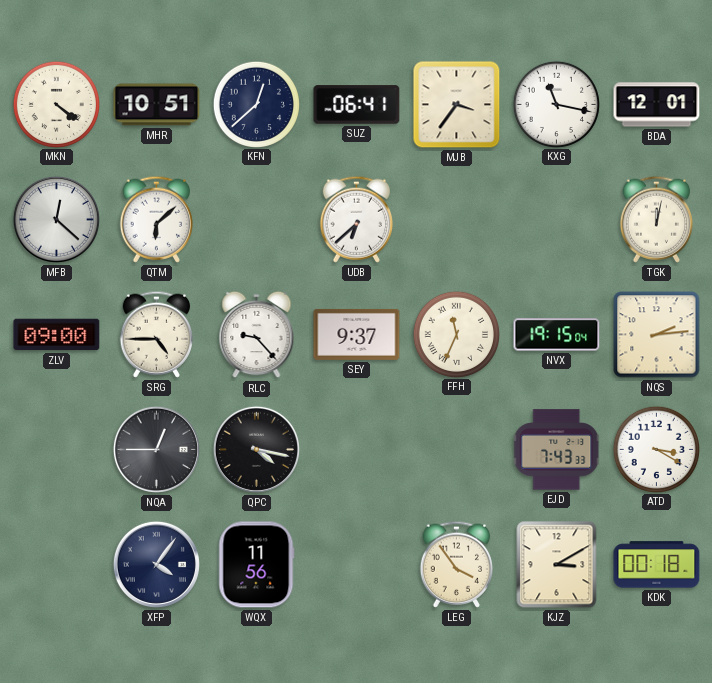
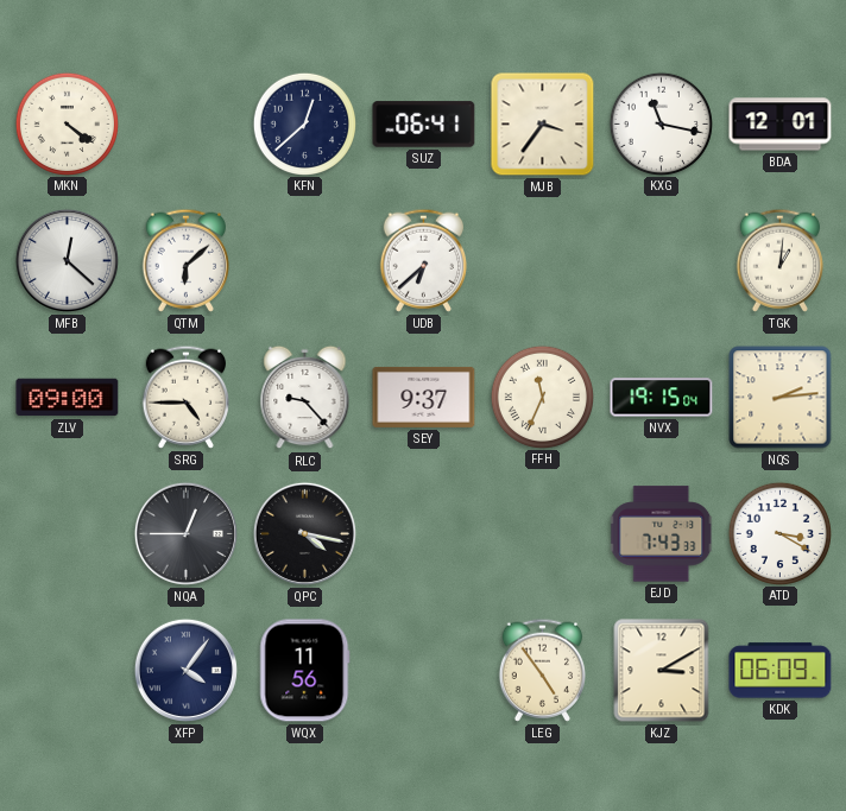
MHR: 10:51 -> none
TGK: 12:02 -> 1:01
LEG: 3:54 -> 4:54
KDK: 00:18 -> 06:09
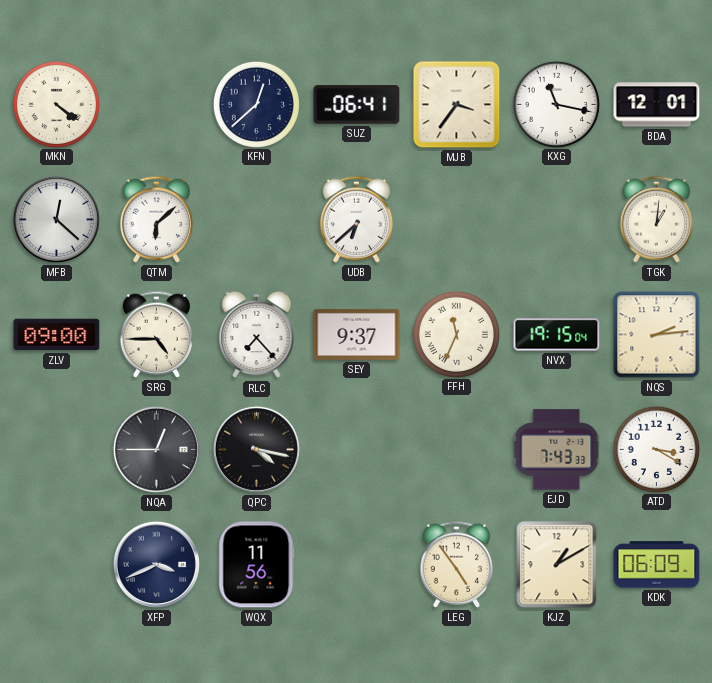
RLC: 9:23 -> 7:23
XFP: 4:06 -> 3:41
KJZ: 3:10 -> 1:10
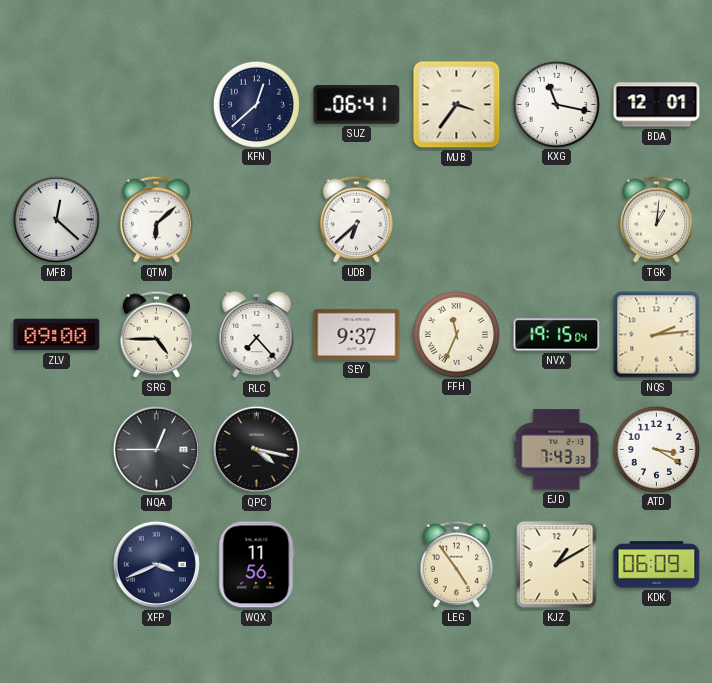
MKN: 4:21 -> none
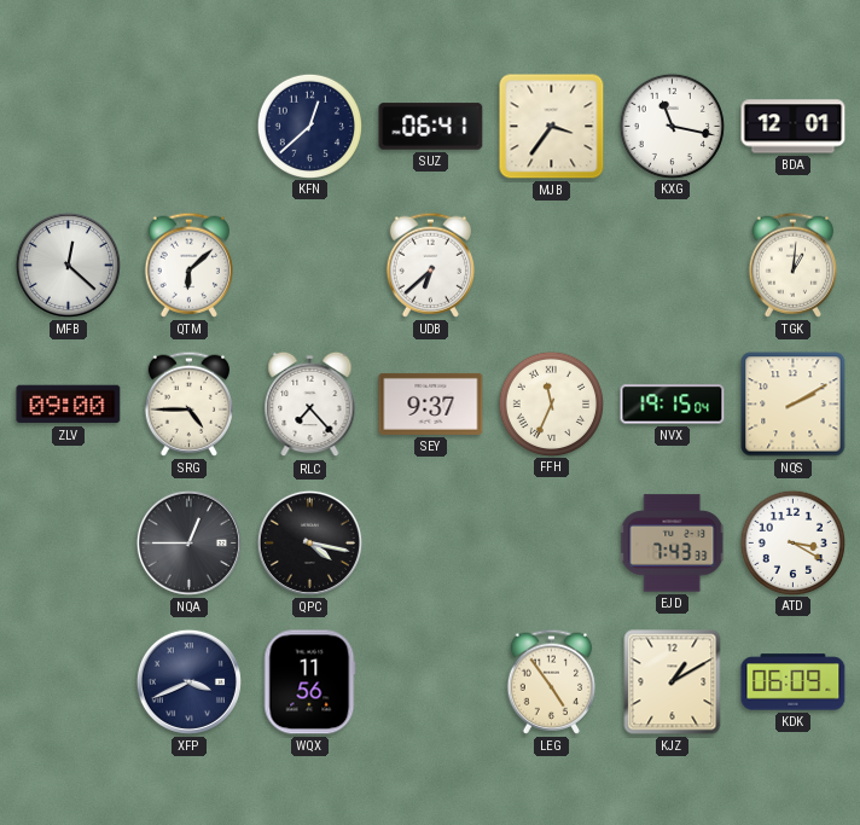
NQS: 2:14 -> 2:10
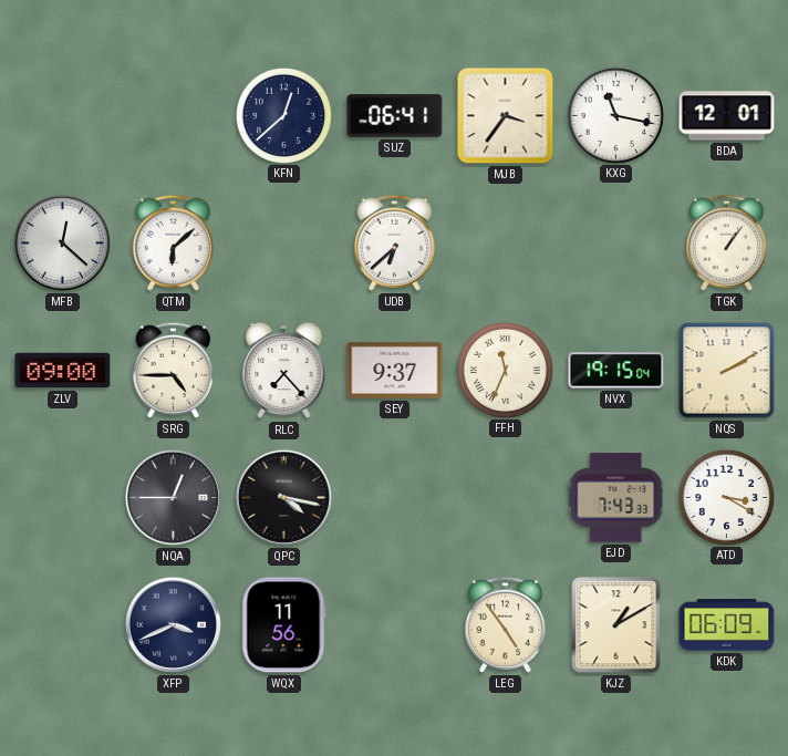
TGK: 1:01 -> 1:06
